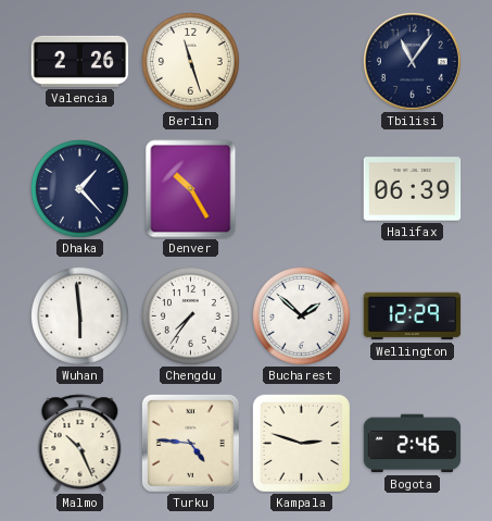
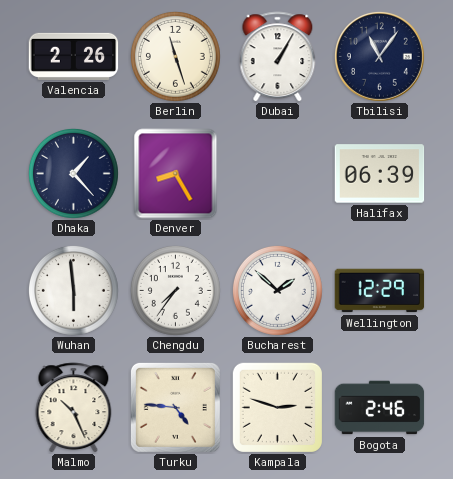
Dubai: none -> 1:05
Denver: 10:25 -> 8:25
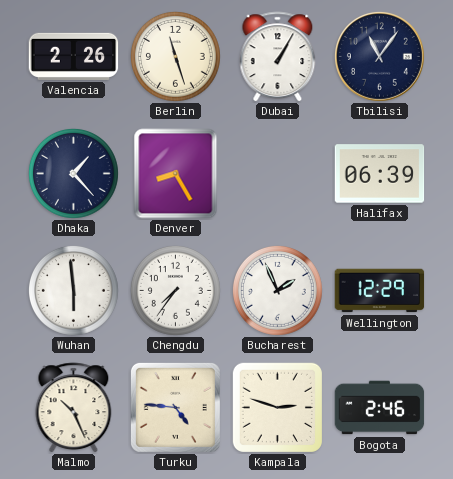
Bucharest: 1:52 -> 1:56
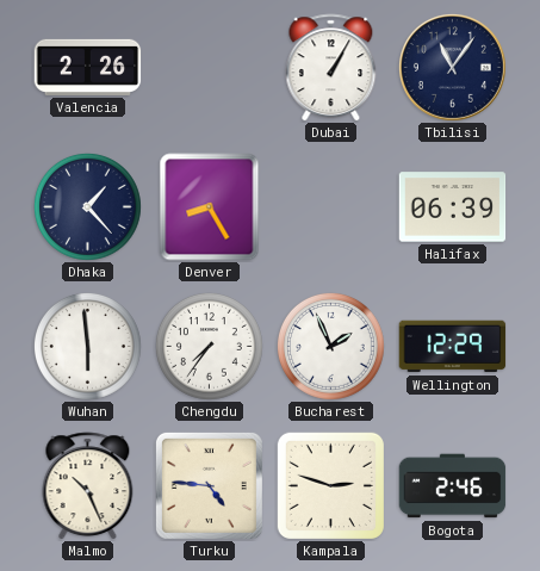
Berlin: 11:27 -> none
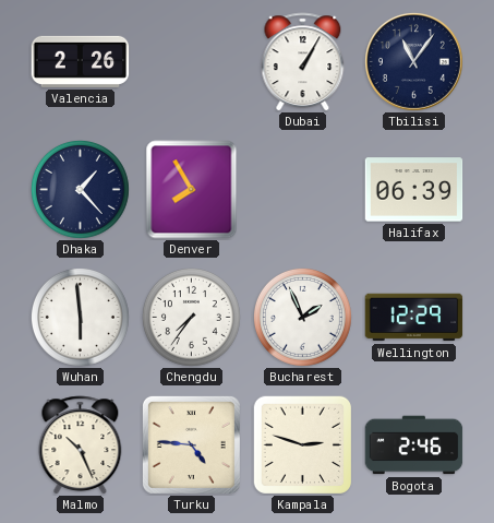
Denver: 8:25 -> 7:55
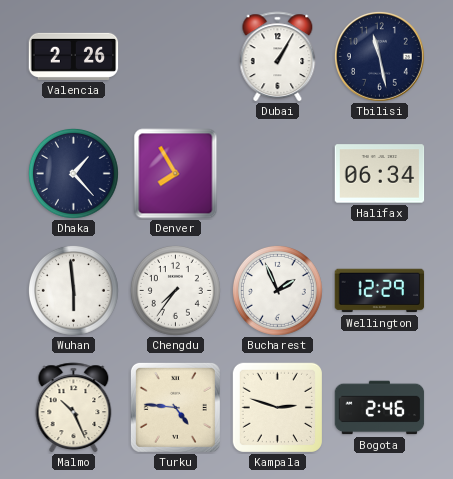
Tbilisi: 11:06 -> 11:28
Halifax: 06:39 -> 06:34
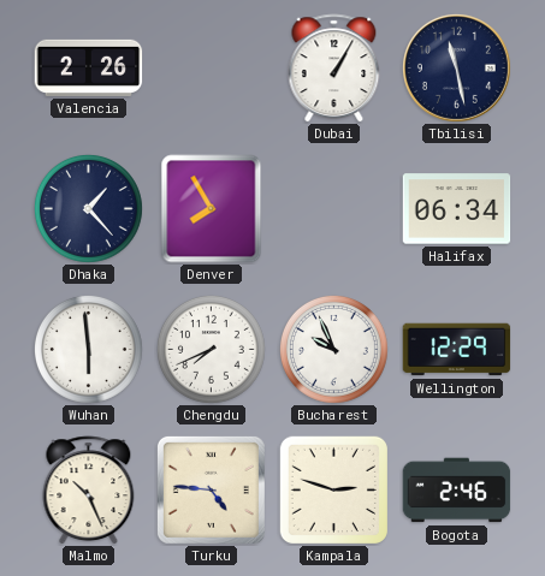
Chengdu: 7:36 -> 7:41
Bucharest: 1:56 -> 9:56
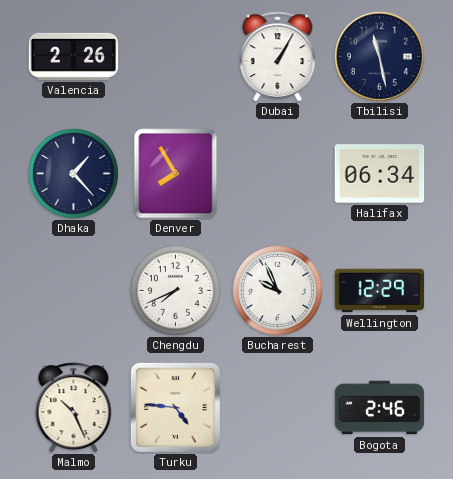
Wuhan: 5:59 -> none
Kampala: 2:48 -> none
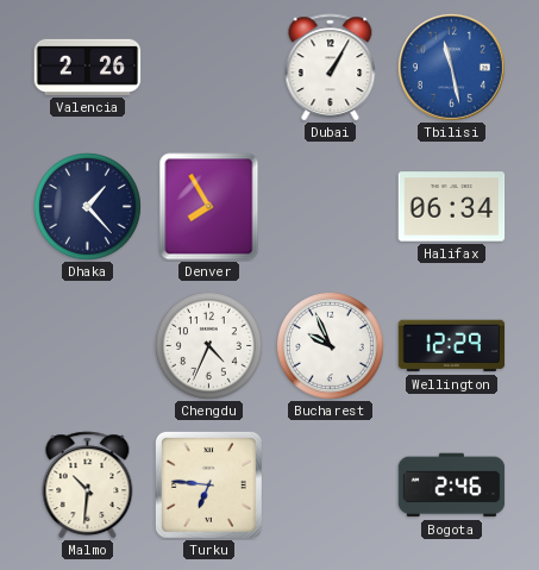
Tbilisi dial: navy -> blue
Chengdu: 7:41 -> 4:34
Malmo: 10:26 -> 10:31
Turku: 4:46 -> 6:46
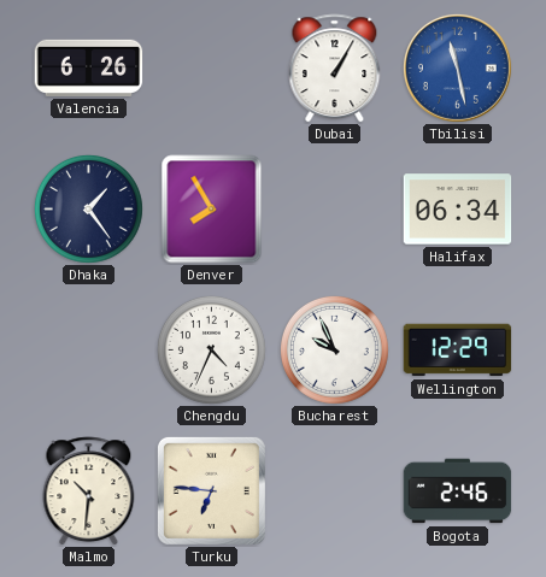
Valencia: 2:26 -> 6:26
Dhaka: 1:23 -> 1:24
